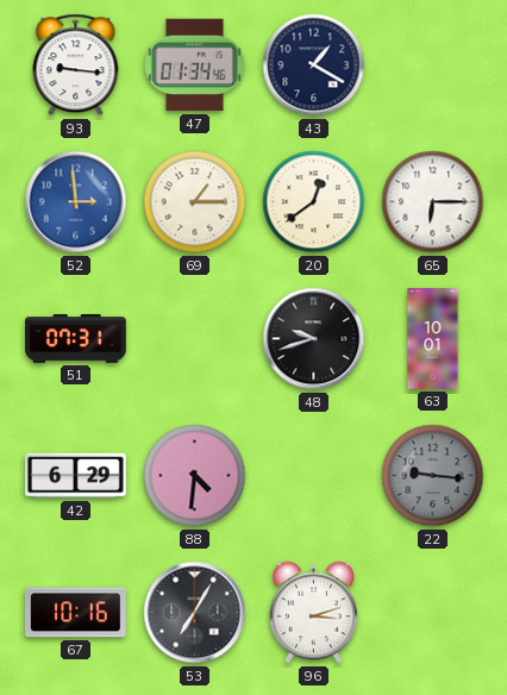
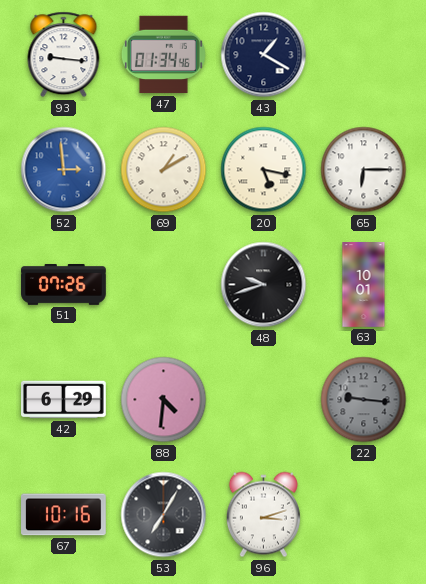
69: 1:15 -> 1:10
20: 12:39 -> 5:17
51: 07:31 -> 07:26
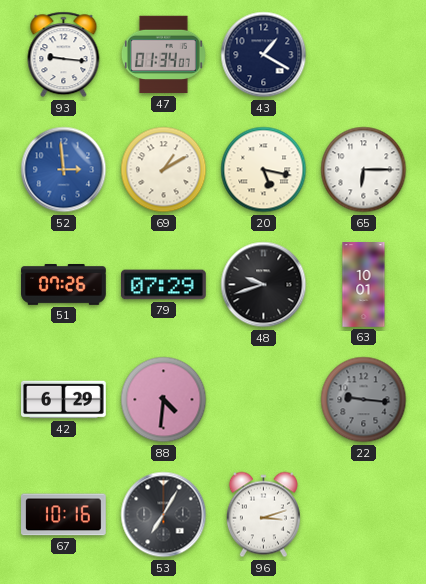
47: 01:34:46 -> 01:34:07
79: none -> 07:29
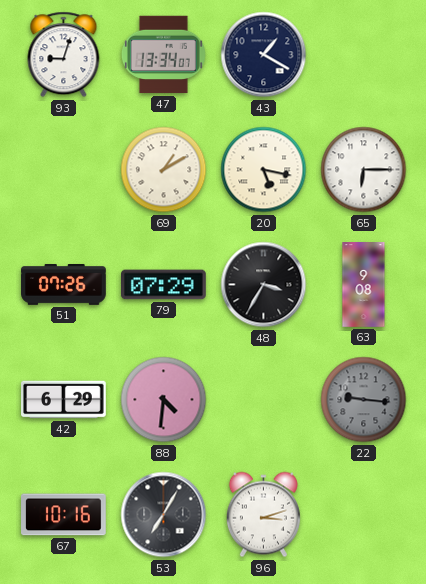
93: 9:16 -> 9:03
47: 01:34 -> 13:34
52: 2:59 -> none
48: 9:42 -> 3:35
63: 10:01 -> 9:08
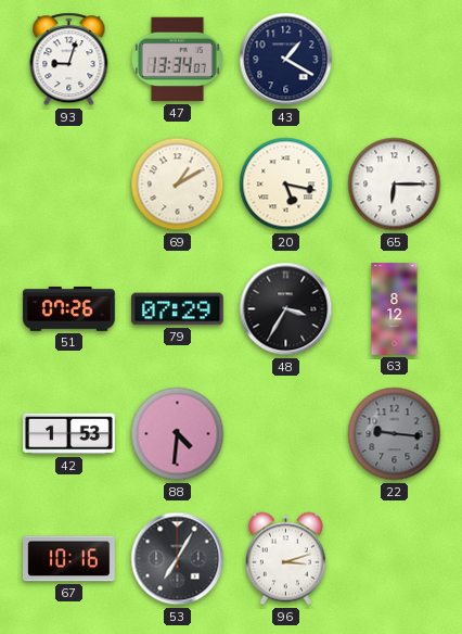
63: 9:08 -> 8:12
42: 6:29 -> 1:53
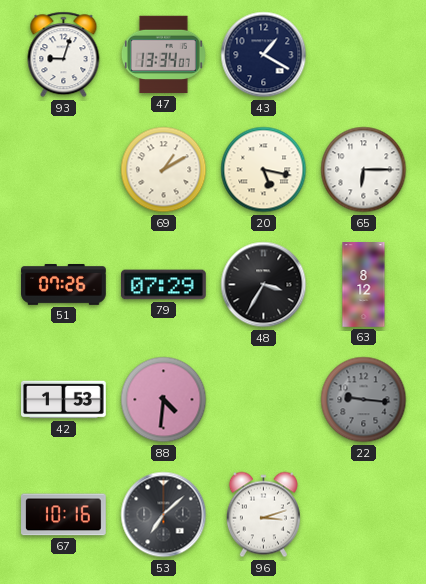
53: 7:05 -> 7:08
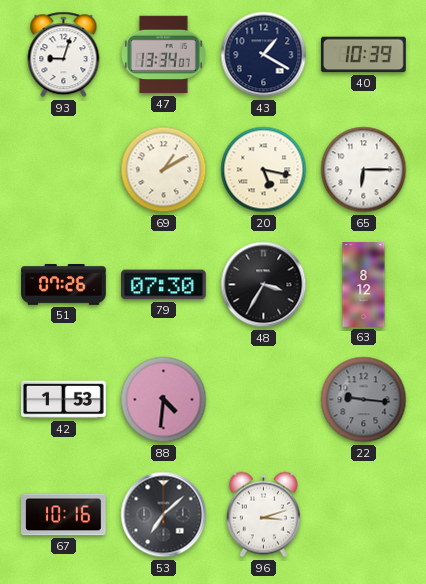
40: none -> 10:39
79: 07:29 -> 07:30
